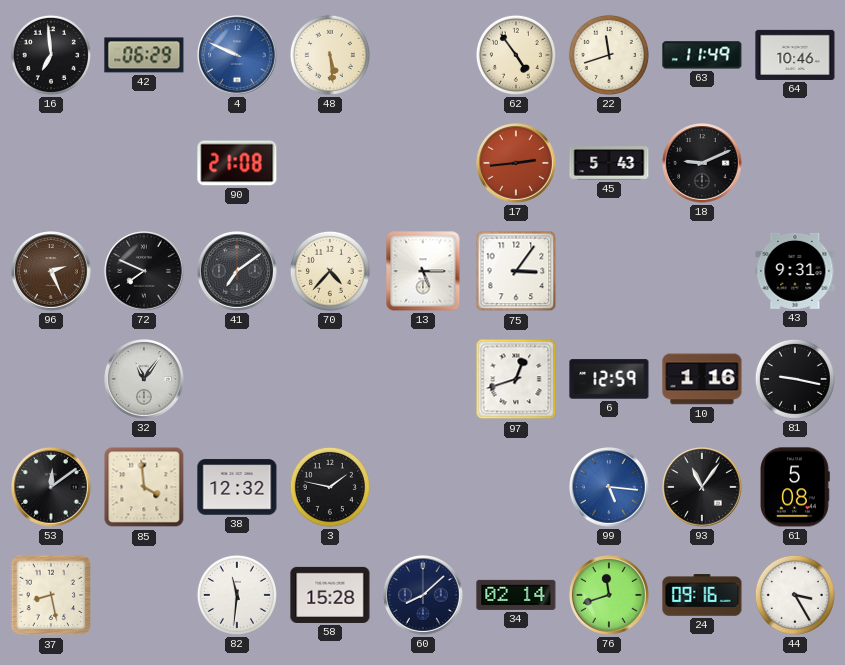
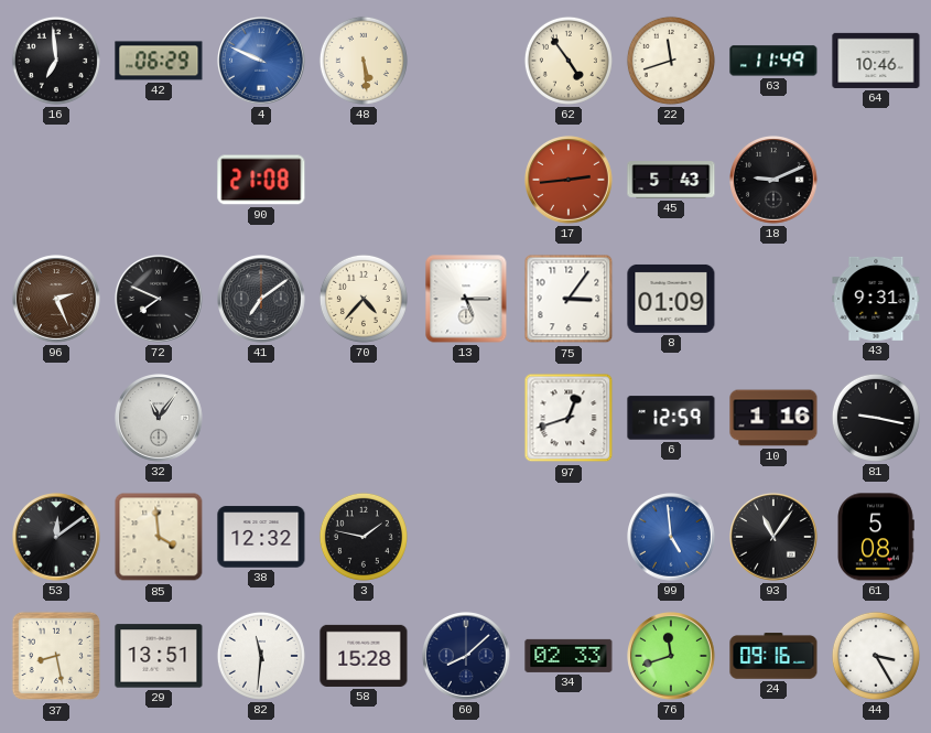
8: none -> 01:09
99: 5:16 -> 4:59
29: none -> 13:51
34: 02:14 -> 02:33
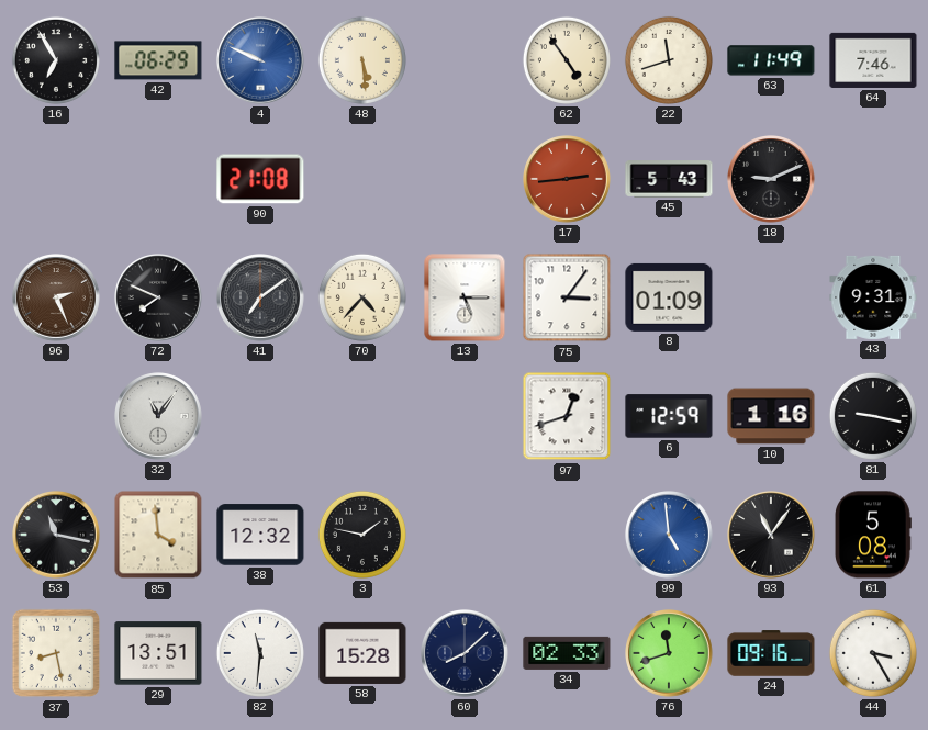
16: 6:59 -> 6:55
64: 10:46 -> 7:46
53: 12:09 -> 11:17
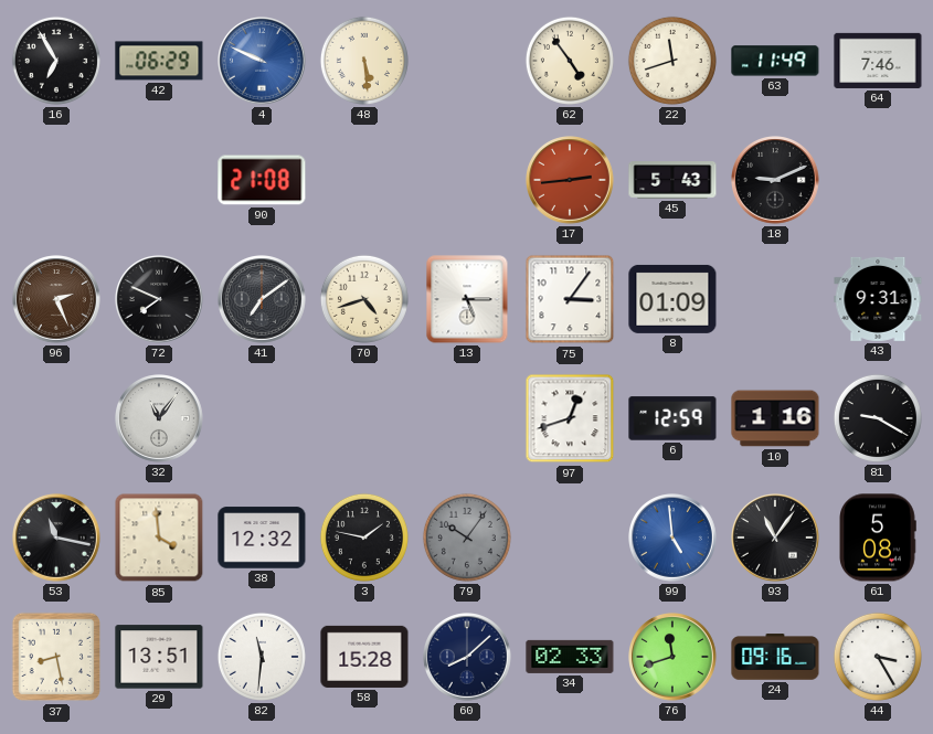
70: 4:37 -> 4:42
81: 9:17 -> 9:20
79: none -> 10:06
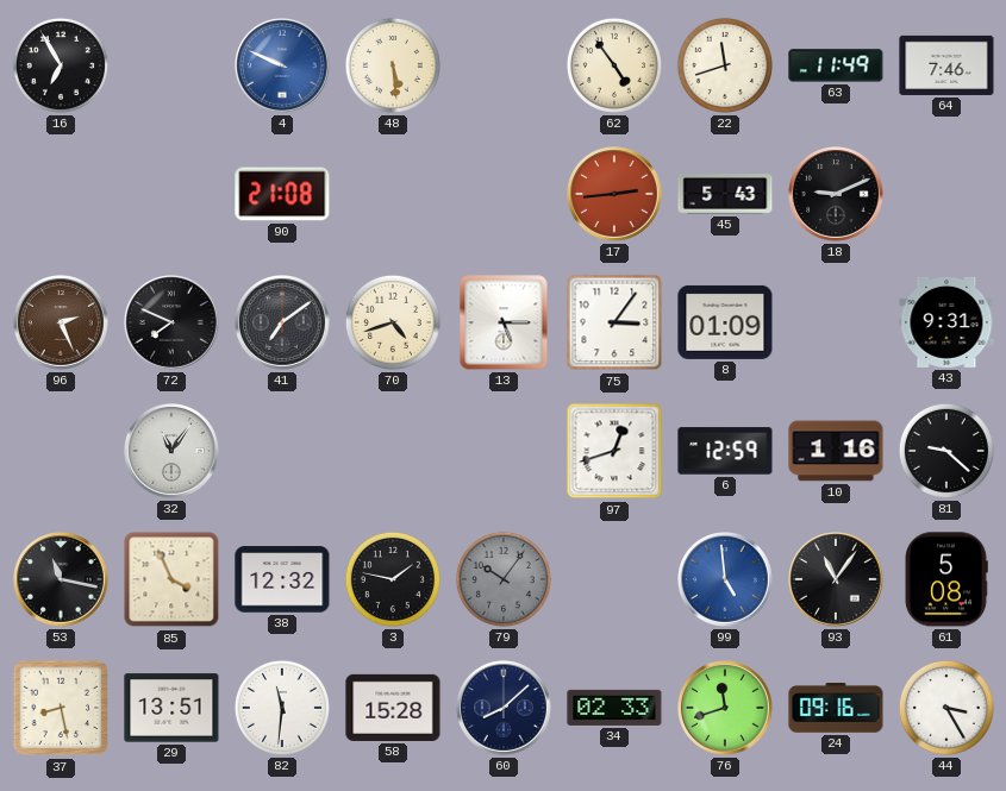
42: 06:29 -> none
81: 9:20 -> 9:22
85: 3:59 -> 3:56
